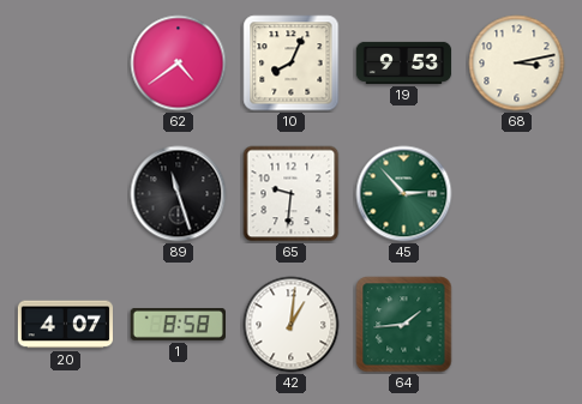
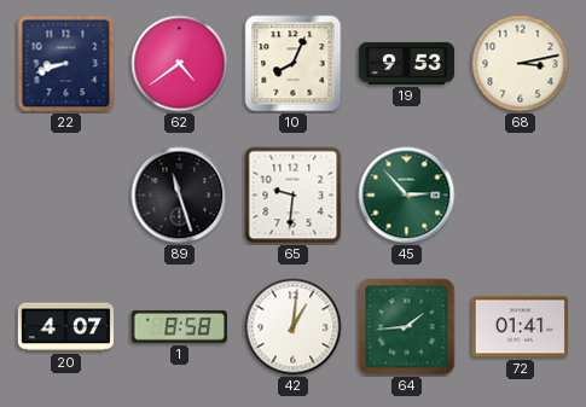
22: none -> 8:42
72: none -> 01:41
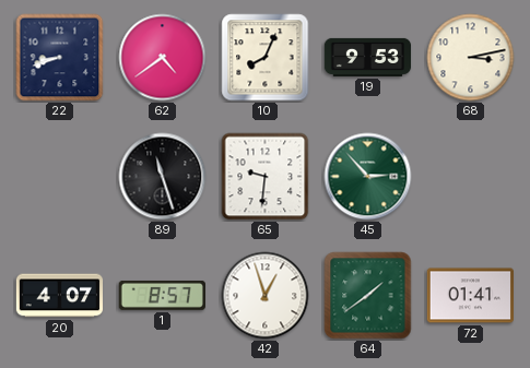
1: 8:58 -> 8:57
42: 1:01 -> 12:57
64: 1:44 -> 1:39
